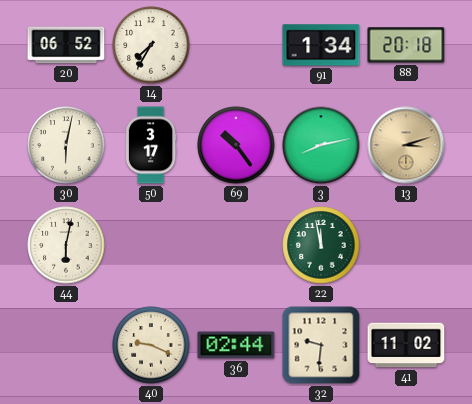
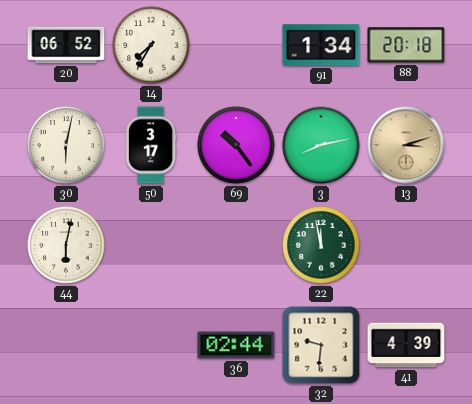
40: 9:19 -> none
41: 11:02 -> 4:39
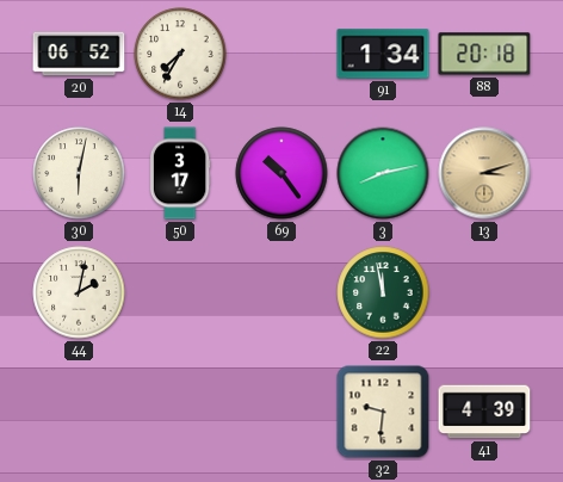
44: 6:02 -> 2:02
36: 02:44 -> none
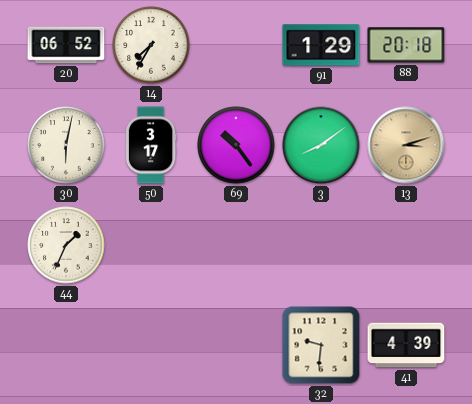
91: 1:34 -> 1:29
3: 8:13 -> 8:09
44: 2:02 -> 1:34
22: 11:58 -> none
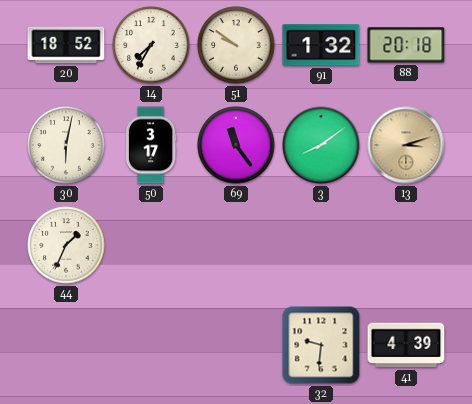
20: 06:52 -> 18:52
51: none -> 9:51
91: 1:29 -> 1:32
69: 10:24 -> 11:24
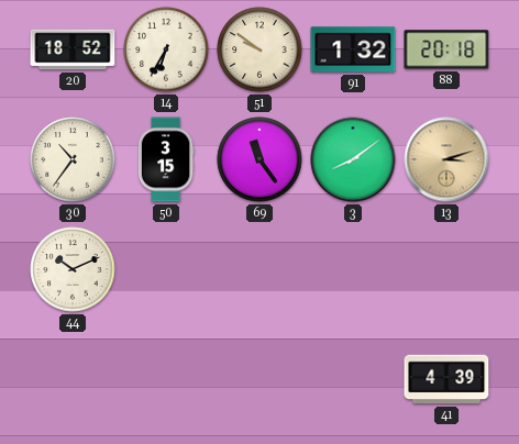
14: 7:35 -> 6:35
30: 6:02 -> 10:36
50: 3:17 -> 3:15
44: 1:34 -> 10:11
32: 9:31 -> none
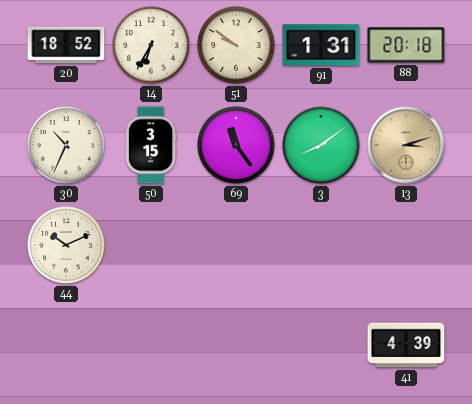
91: 1:32 -> 1:31
30: 10:36 -> 10:34
